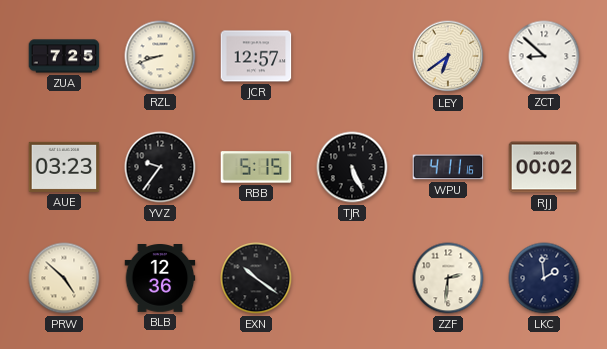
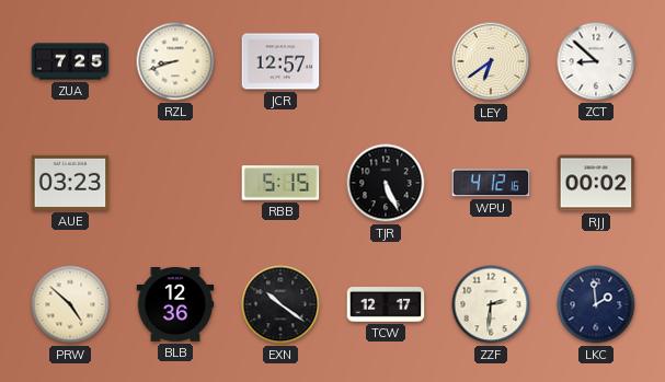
YVZ: 9:36 -> none
WPU: 4:11 -> 4:12
TCW: none -> 12:17
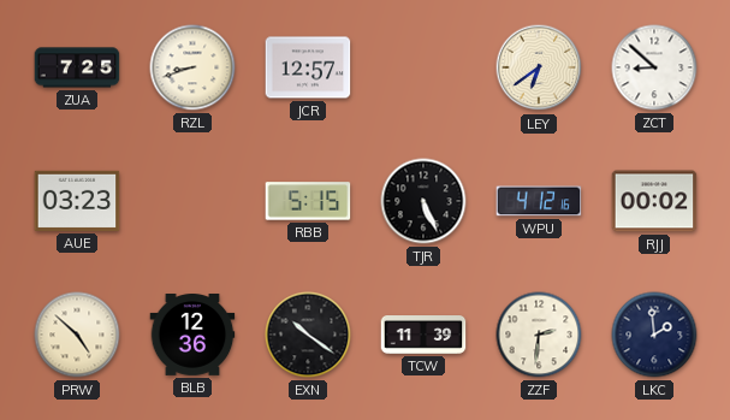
TCW: 12:17 -> 11:39
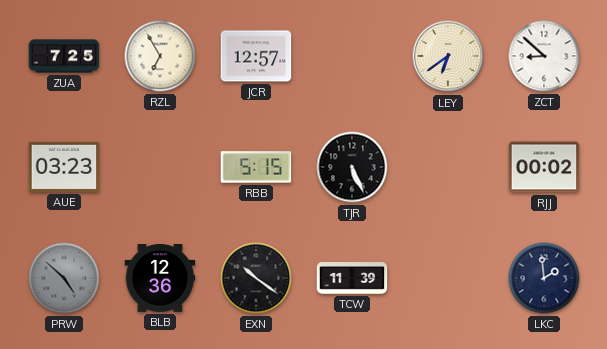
RZL: 8:42 -> 6:55
WPU: 4:12 -> none
PRW dial: cream -> grey
ZZF: 2:31 -> none
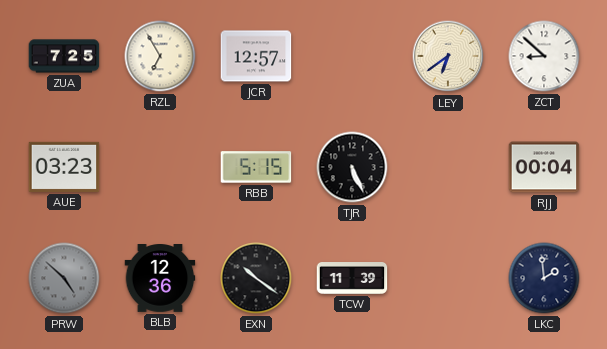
RJJ: 00:02 -> 00:04
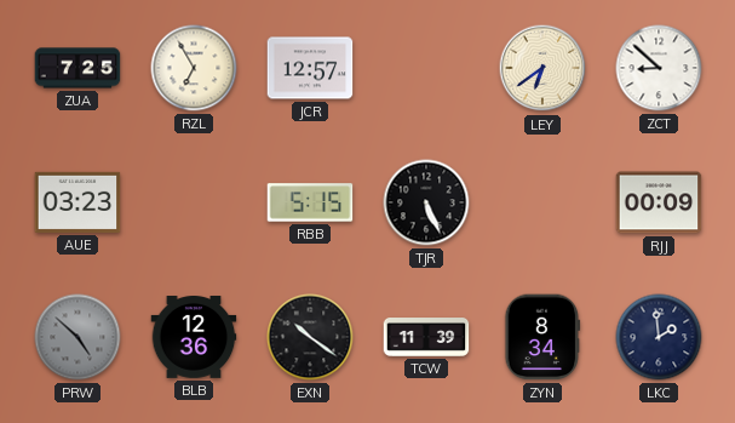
RJJ: 00:04 -> 00:09
ZYN: none -> 8:34
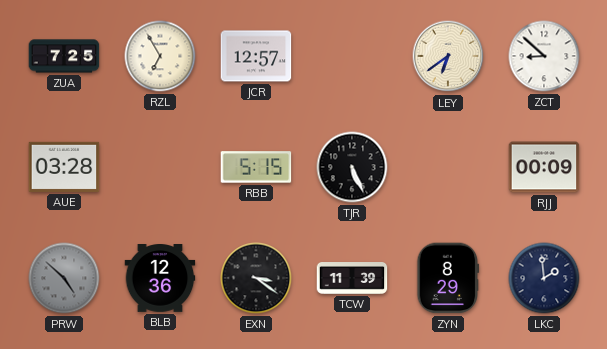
AUE: 03:23 -> 03:28
EXN: 10:21 -> 3:21
ZYN: 8:34 -> 8:29
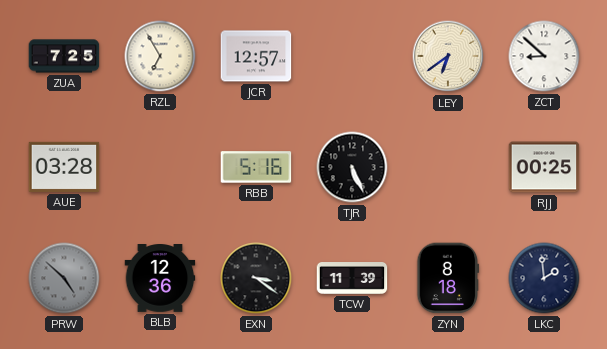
RBB: 5:15 -> 5:16
RJJ: 00:09 -> 00:25
ZYN: 8:29 -> 8:18
